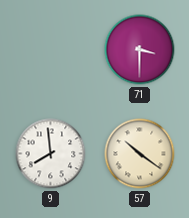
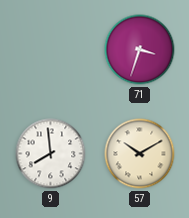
71: 3:30 -> 3:33
57: 10:21 -> 10:10
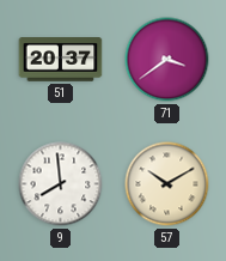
51: none -> 20:37
71: 3:33 -> 3:39
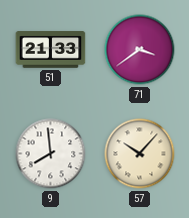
51: 20:37 -> 21:33
57: 10:10 -> 10:07
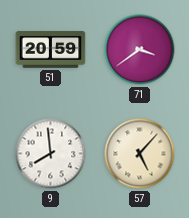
51: 21:33 -> 20:59
57: 10:07 -> 5:07
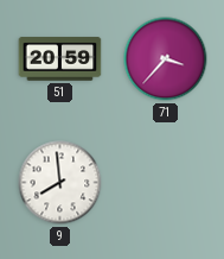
71: 3:39 -> 3:37
57: 5:07 -> none
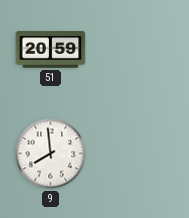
71: 3:37 -> none
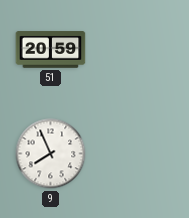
9: 7:59 -> 7:56
